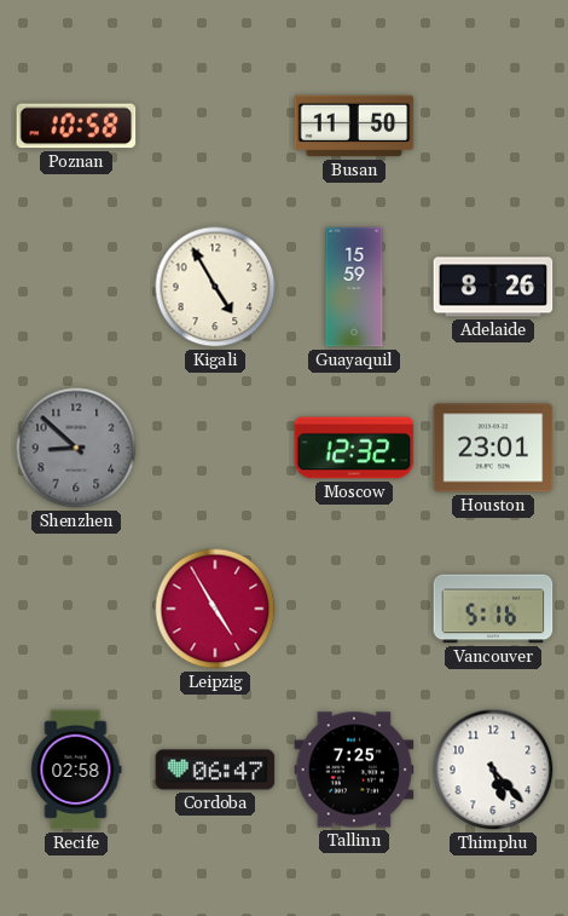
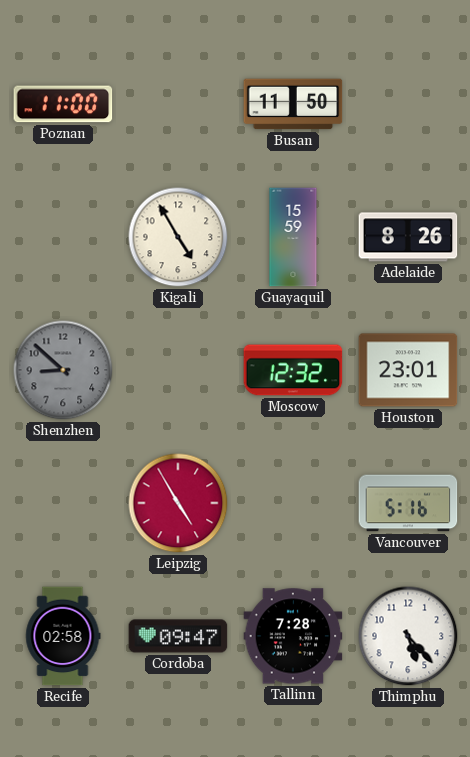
Poznan: 10:58 -> 11:00
Cordoba: 06:47 -> 09:47
Tallinn: 7:25 -> 7:28
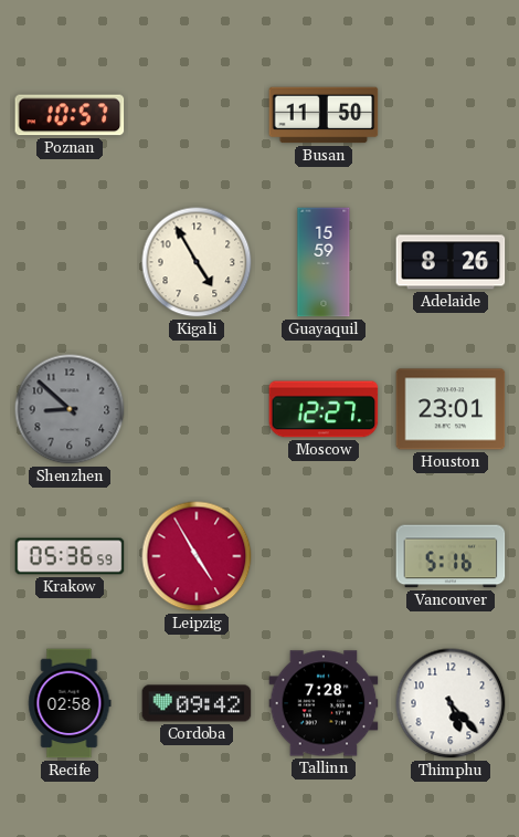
Poznan: 11:00 -> 10:57
Moscow: 12:32 -> 12:27
Krakow: none -> 05:36
Cordoba: 09:47 -> 09:42
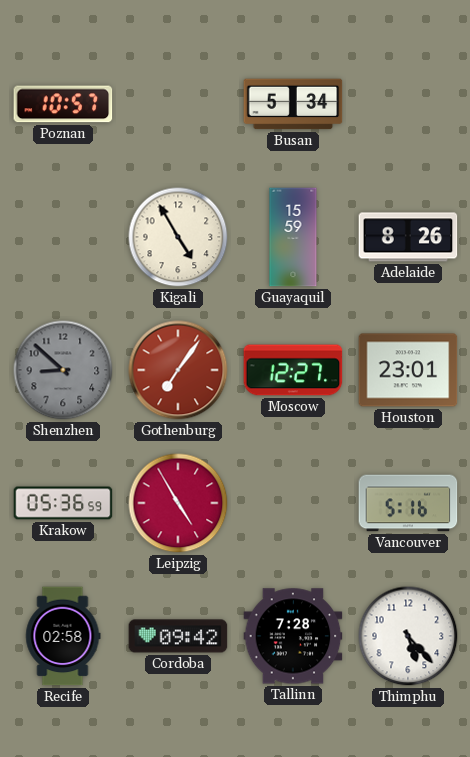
Busan: 11:50 -> 5:34
Gothenburg: none -> 7:06
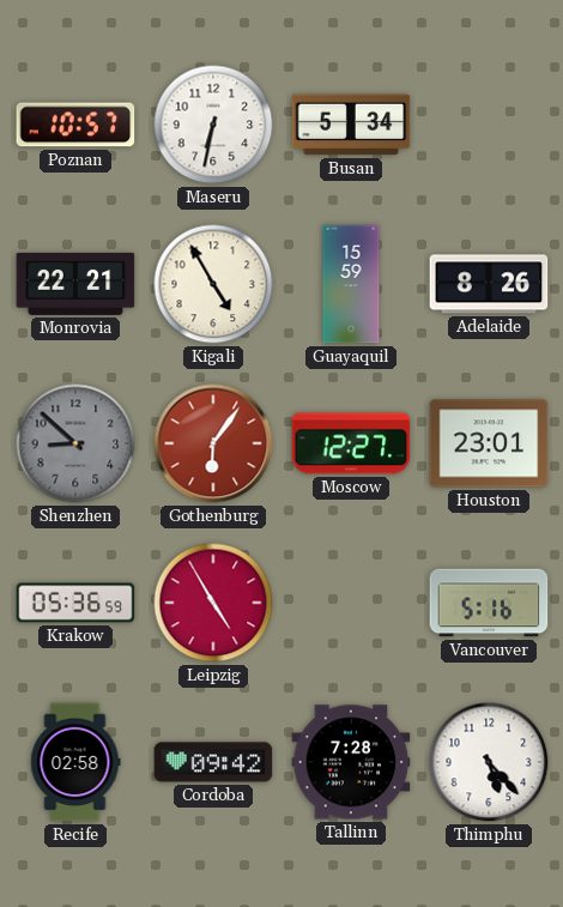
Maseru: none -> 6:32
Monrovia: none -> 22:21
Gothenburg: 7:06 -> 6:06
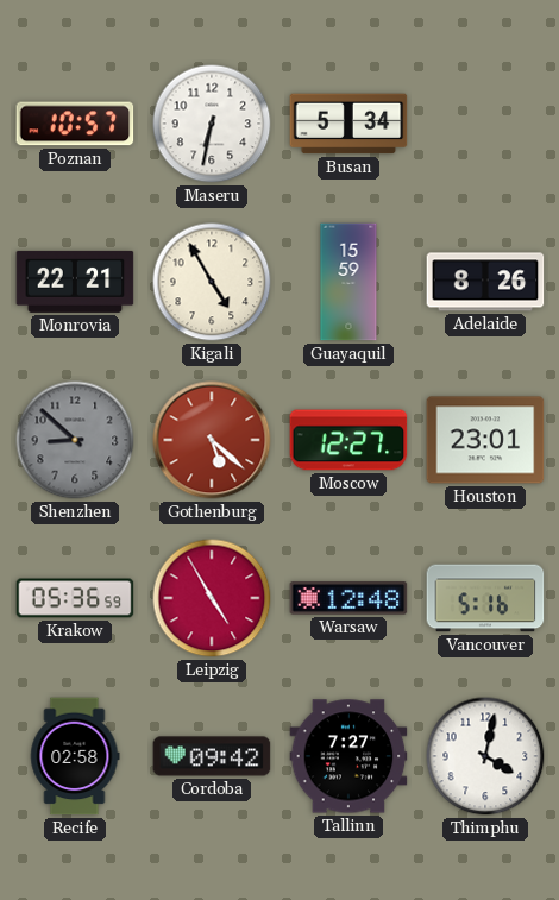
Gothenburg: 6:06 -> 5:22
Warsaw: none -> 12:48
Tallinn: 7:28 -> 7:27
Thimphu: 5:23 -> 4:02
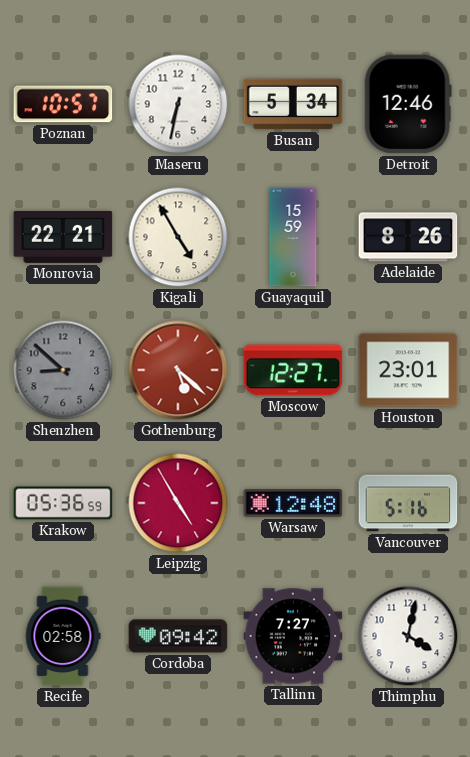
Detroit: none -> 12:46
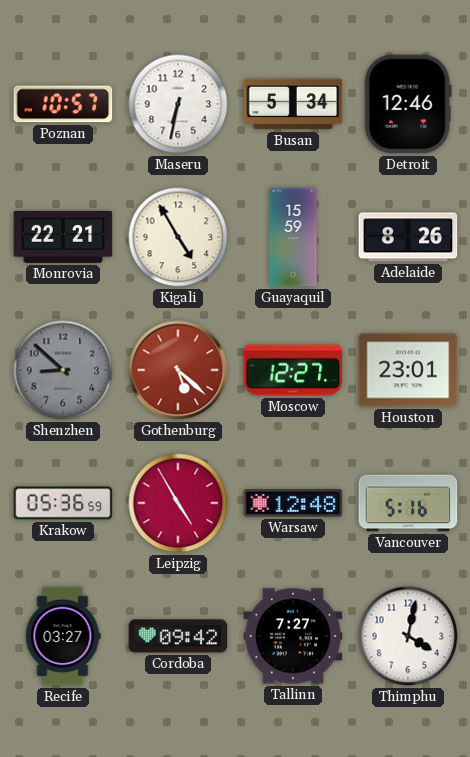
Recife: 02:58 -> 03:27
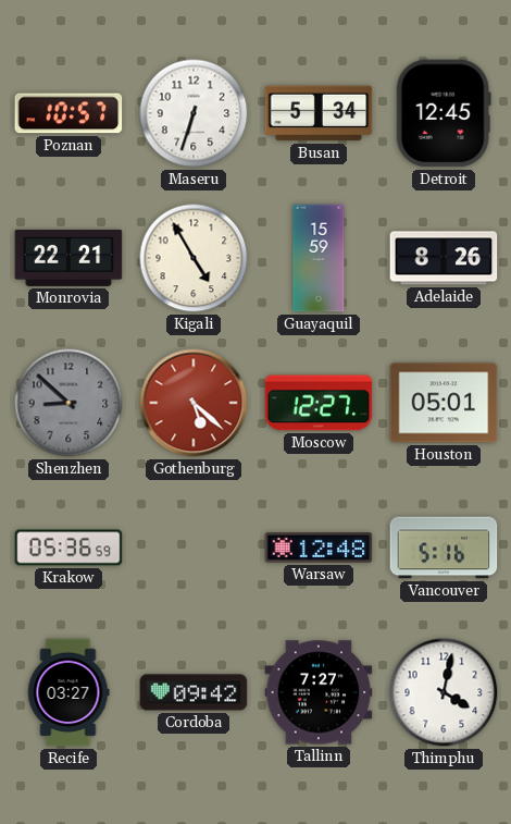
Maseru: 6:32 -> 6:33
Detroit: 12:46 -> 12:45
Houston: 23:01 -> 05:01
Leipzig: 4:55 -> none
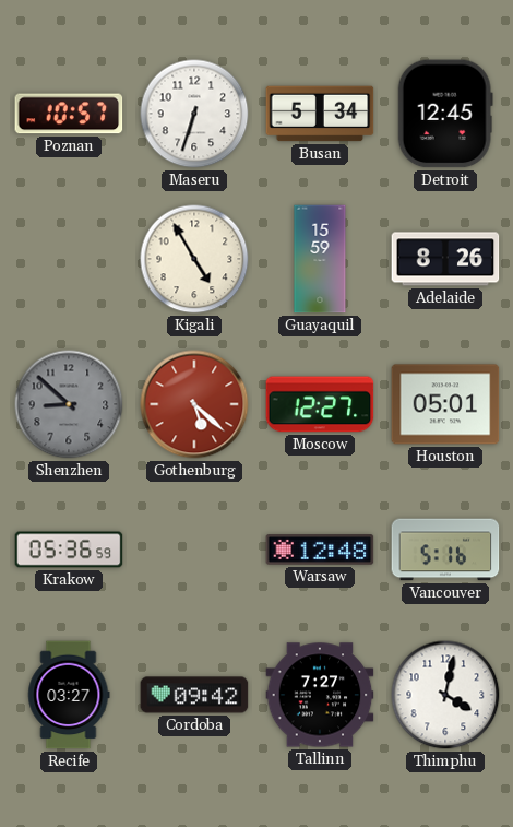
Monrovia: 22:21 -> none
